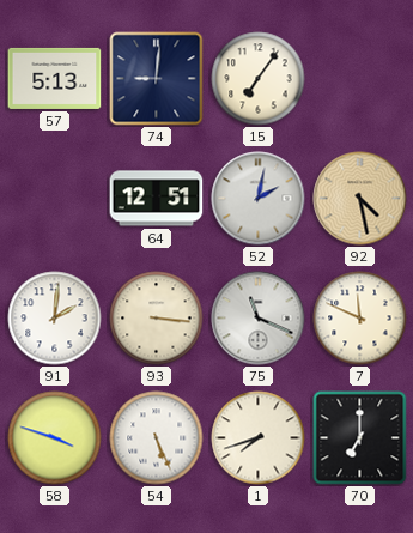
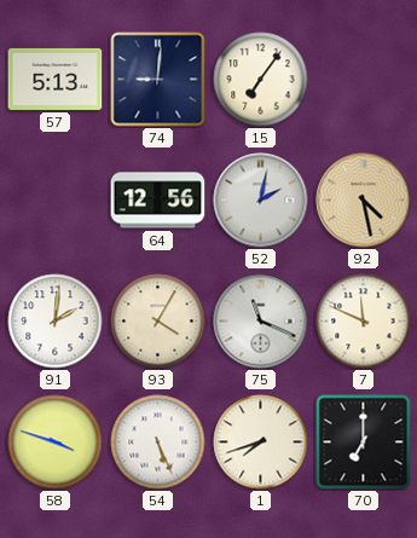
64: 12:51 -> 12:56
93: 3:16 -> 4:05
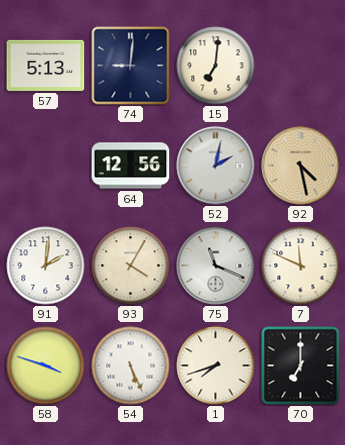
15: 7:06 -> 7:01
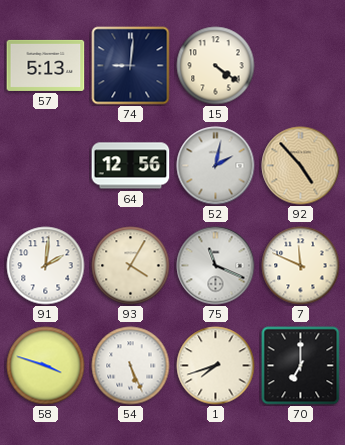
15: 7:01 -> 4:21
92: 4:28 -> 4:53
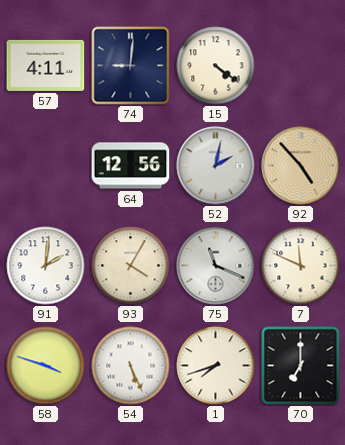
57: 5:13 -> 4:11
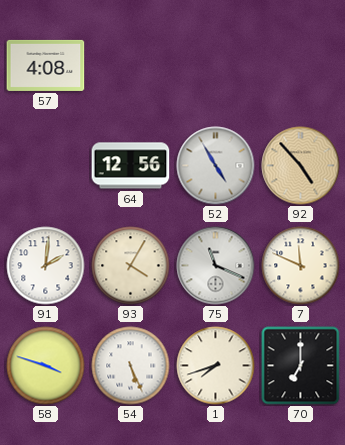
57: 4:11 -> 4:08
74: 9:01 -> none
15: 4:21 -> none
52: 2:02 -> 4:55
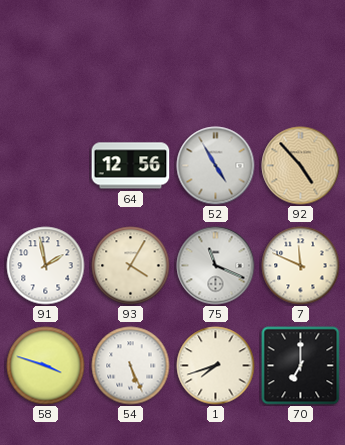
57: 4:08 -> none
91: 2:01 -> 1:58
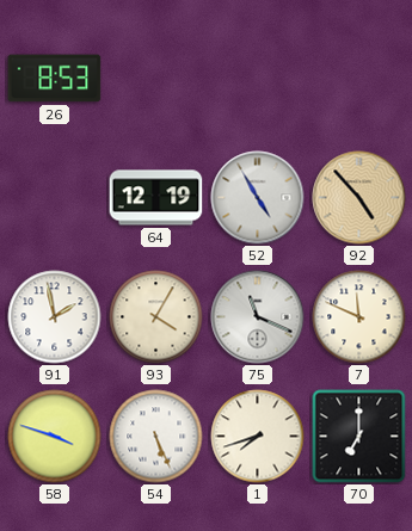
26: none -> 8:53
64: 12:56 -> 12:19
